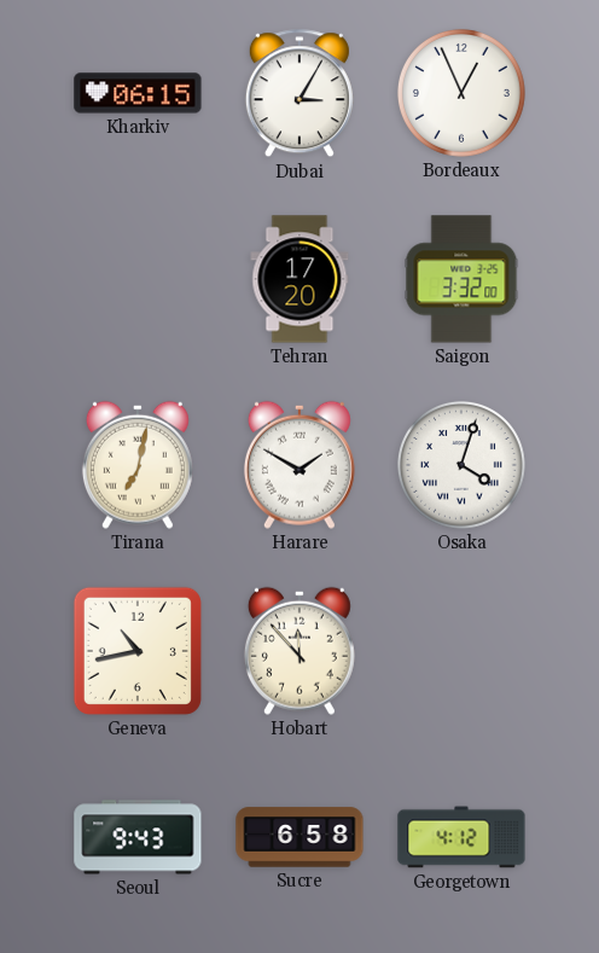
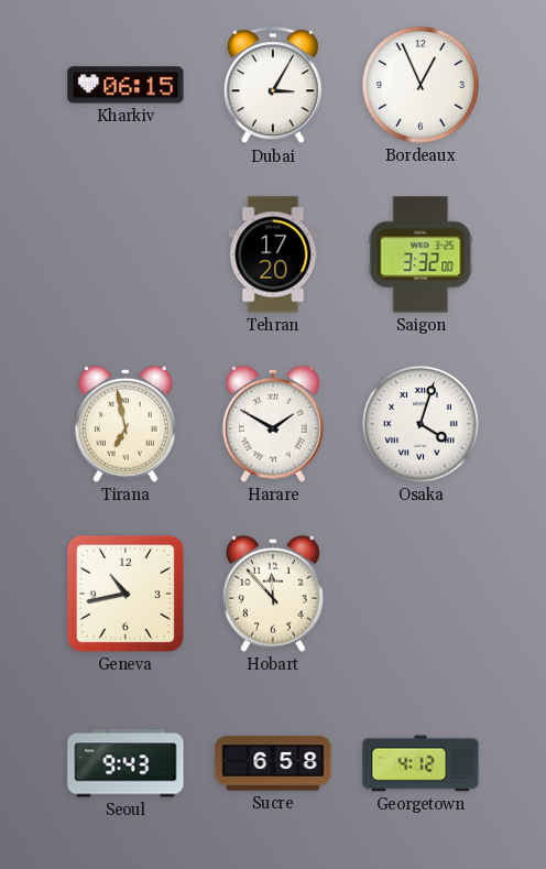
Tirana: 7:02 -> 6:58
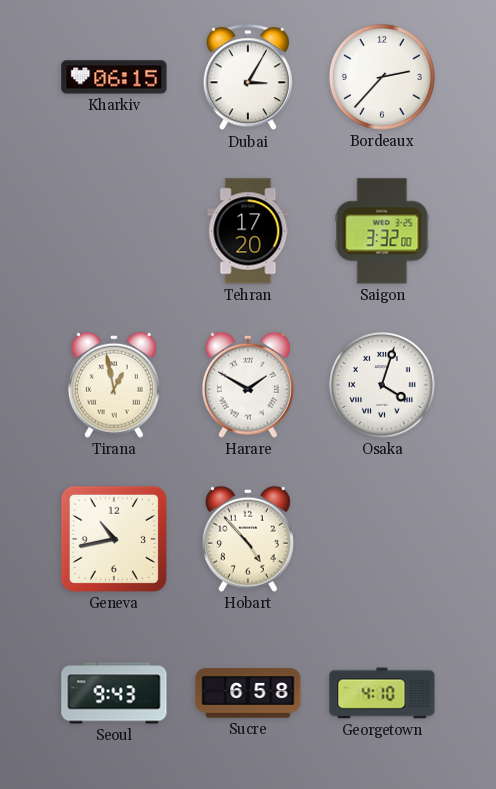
Bordeaux: 12:56 -> 2:37
Tirana: 6:58 -> 12:58
Hobart: 11:53 -> 4:53
Georgetown: 4:12 -> 4:10
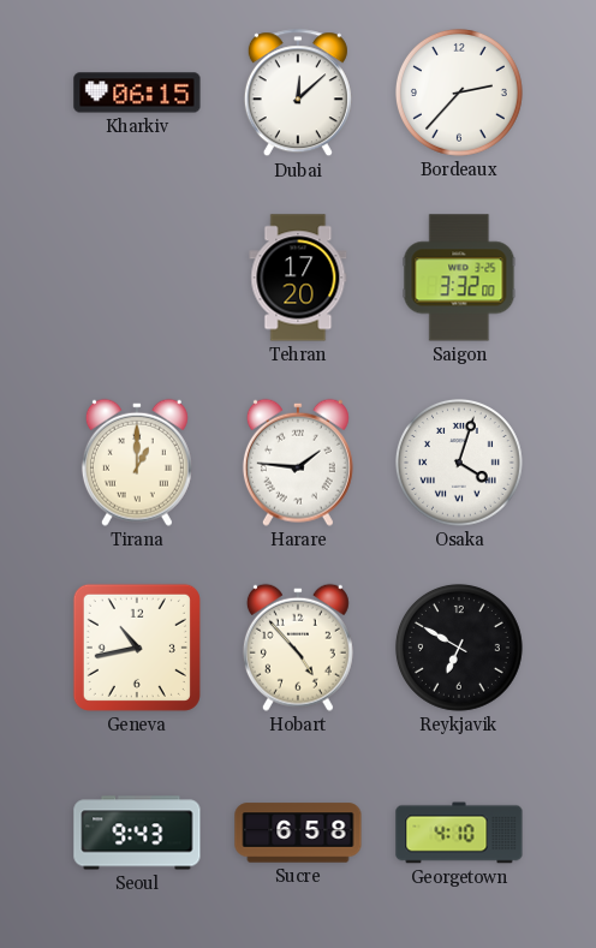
Dubai: 3:05 -> 12:08
Tirana: 12:58 -> 1:00
Harare: 1:50 -> 1:46
Reykjavik: none -> 6:50
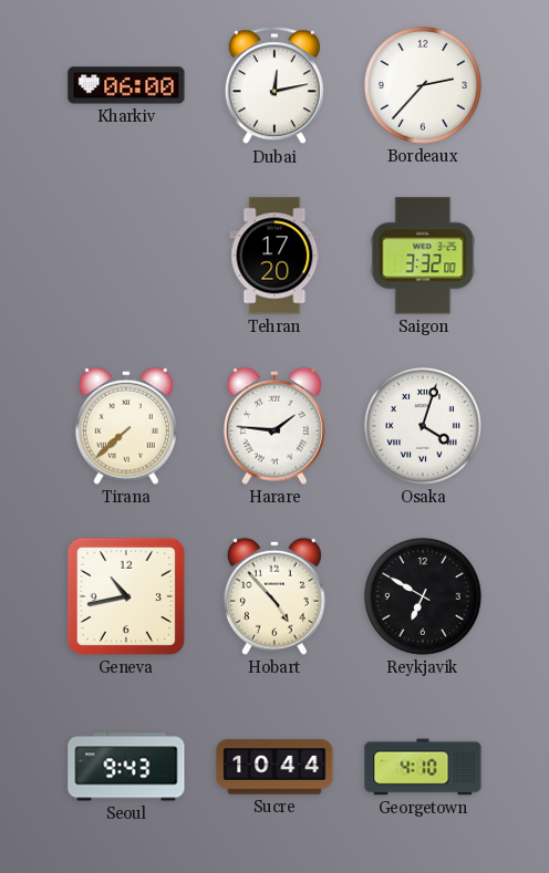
Kharkiv: 06:15 -> 06:00
Dubai: 12:08 -> 12:13
Tirana: 1:00 -> 7:38
Sucre: 6:58 -> 10:44
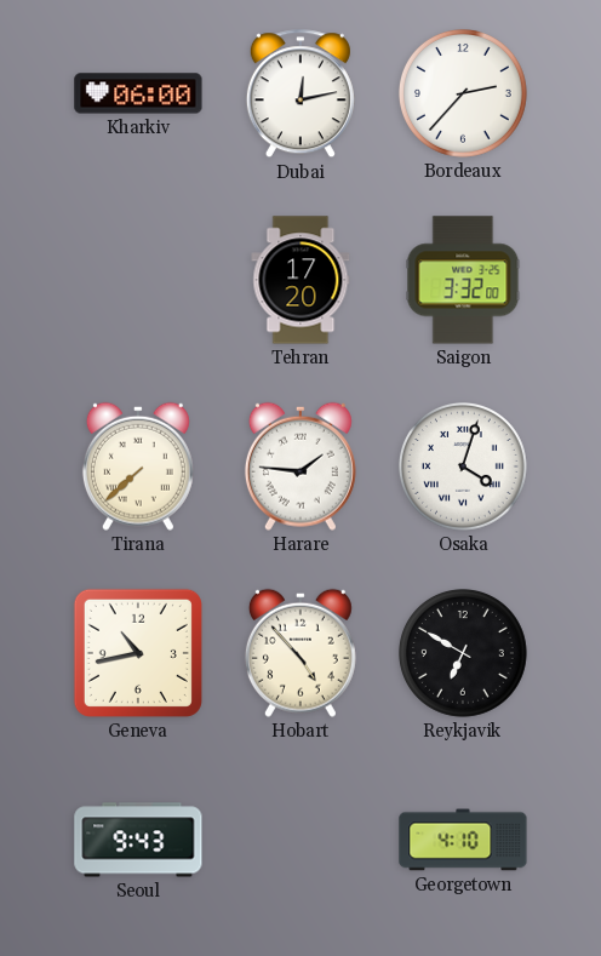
Sucre: 10:44 -> none
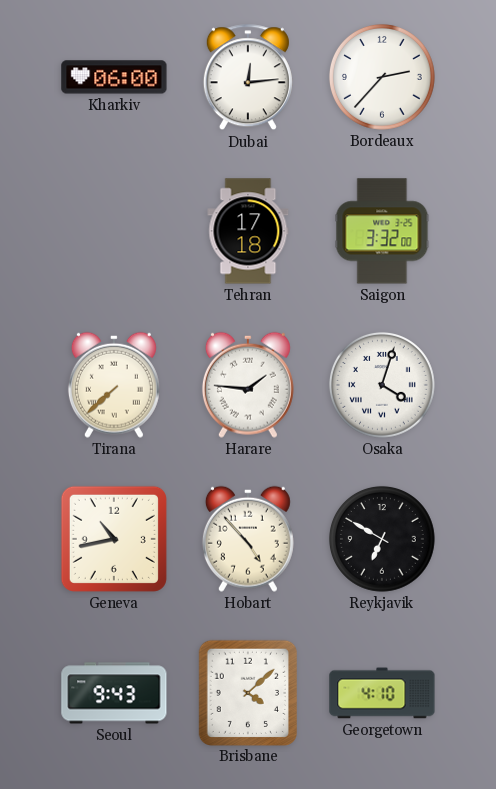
Dubai: 12:13 -> 12:14
Tehran: 17:20 -> 17:18
Brisbane: none -> 4:08
